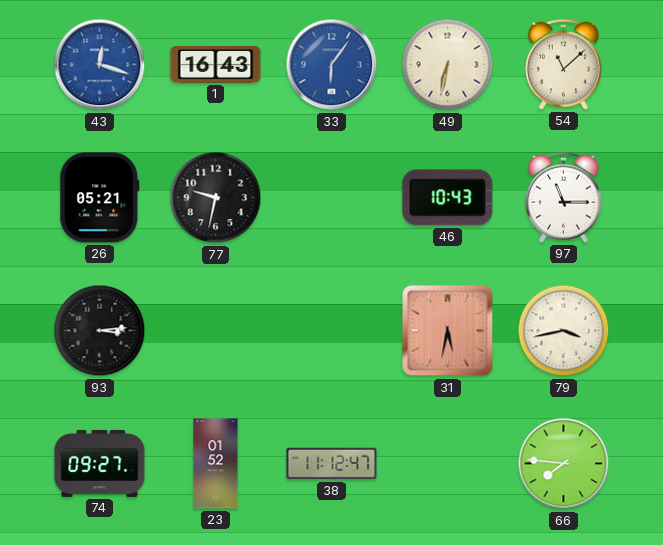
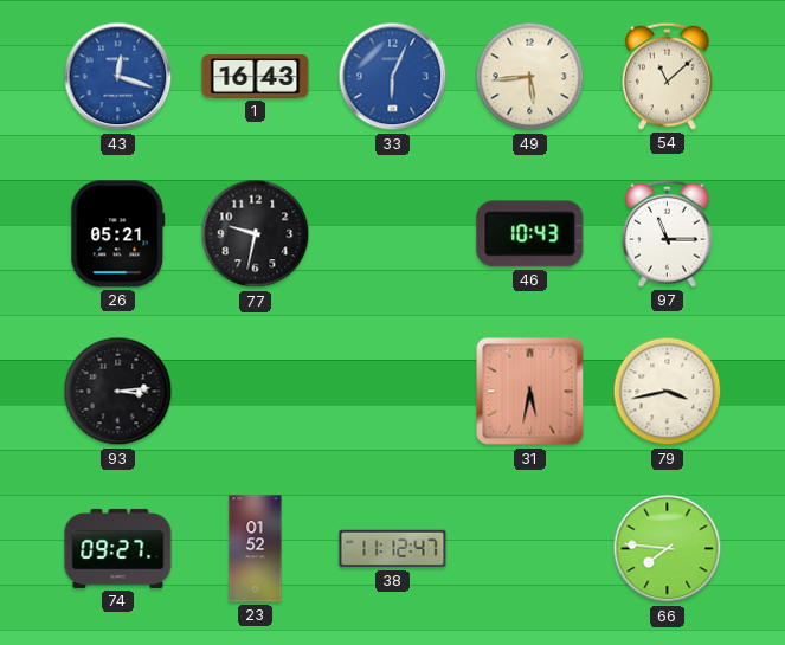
33: 6:06 -> 6:04
49: 6:32 -> 5:44
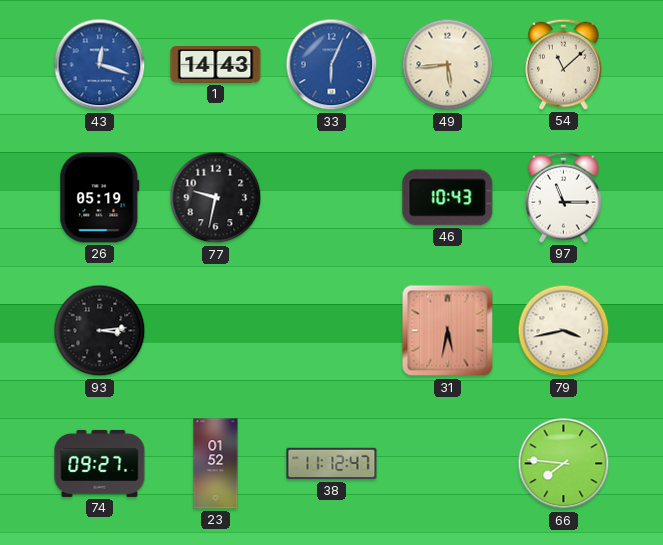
1: 16:43 -> 14:43
26: 05:21 -> 05:19
